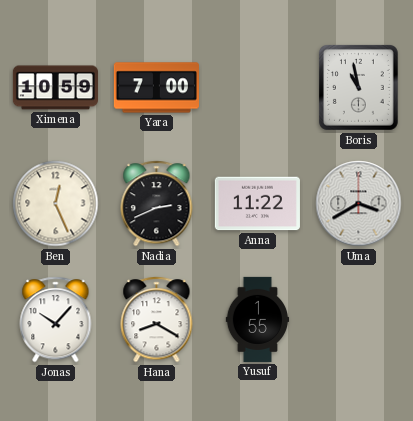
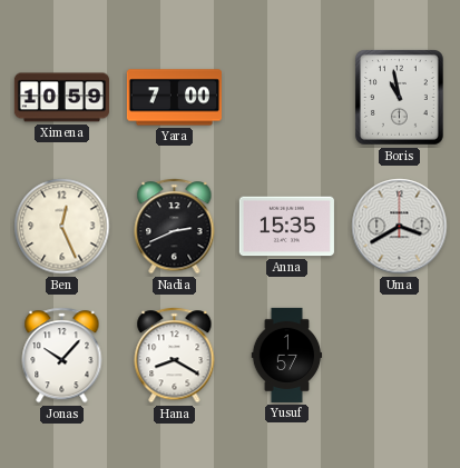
Anna: 11:22 -> 15:35
Yusuf: 1:55 -> 1:57
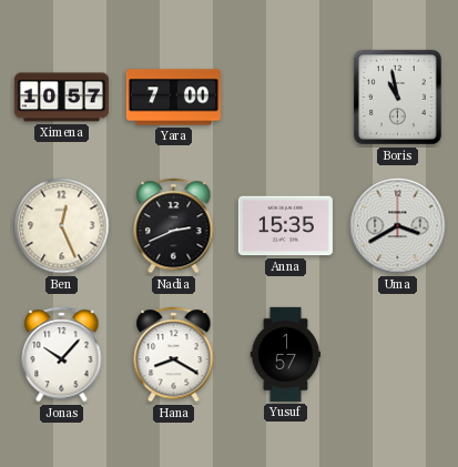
Ximena: 10:59 -> 10:57
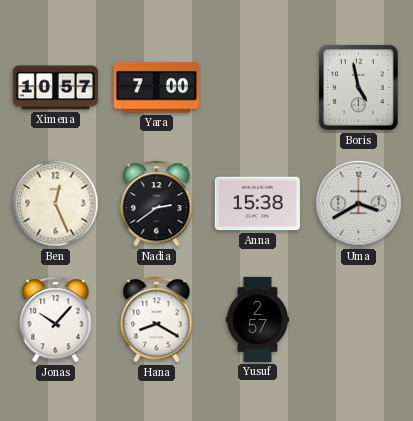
Boris: 10:58 -> 4:58
Nadia: 2:41 -> 2:39
Anna: 15:35 -> 15:38
Yusuf: 1:57 -> 2:57
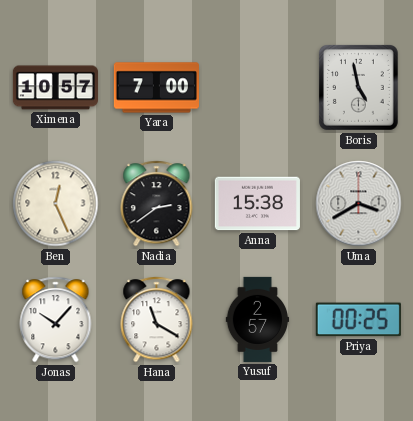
Hana: 8:20 -> 11:20
Priya: none -> 00:25
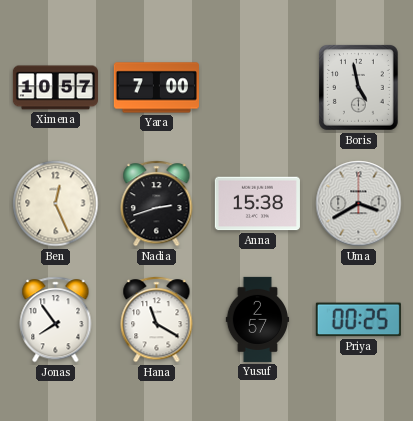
Nadia: 2:39 -> 2:42
Jonas: 10:07 -> 7:54
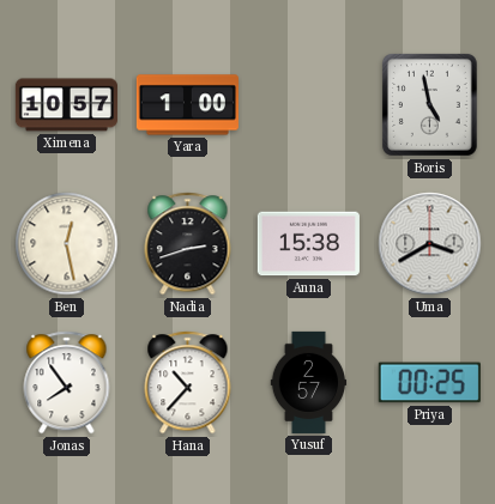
Yara: 7:00 -> 1:00
Ben: 12:26 -> 12:28
Hana: 11:20 -> 10:37
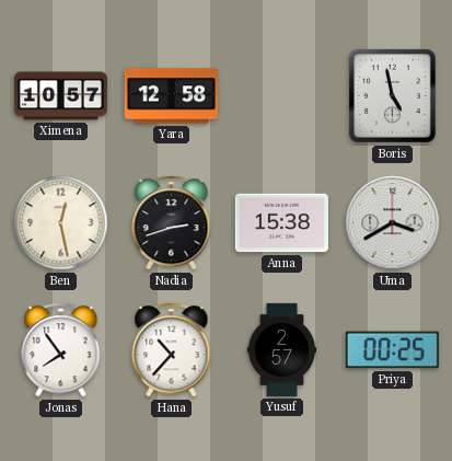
Yara: 1:00 -> 12:58
